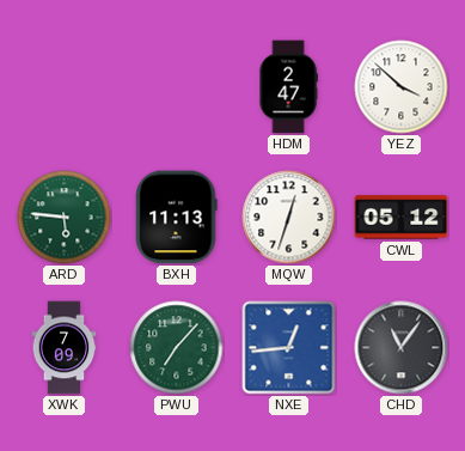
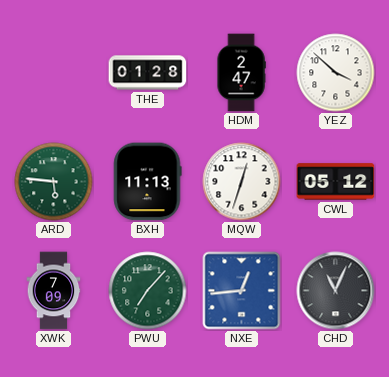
THE: none -> 01:28
CHD: 11:06 -> 11:04
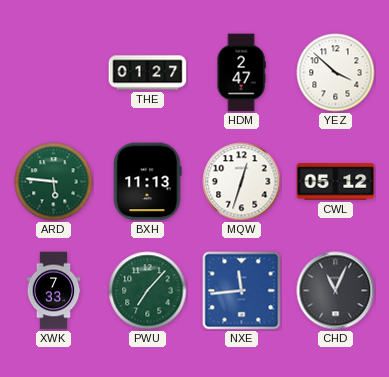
THE: 01:28 -> 01:27
XWK: 7:09 -> 7:33
NXE: 12:44 -> 11:44
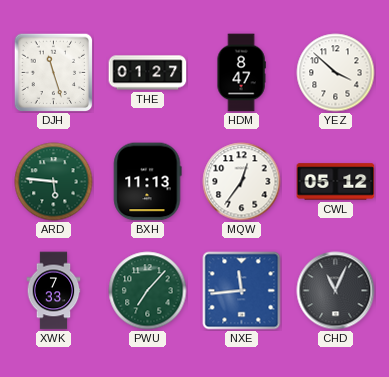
DJH: none -> 11:27
HDM: 2:47 -> 8:47
MQW: 12:33 -> 12:36
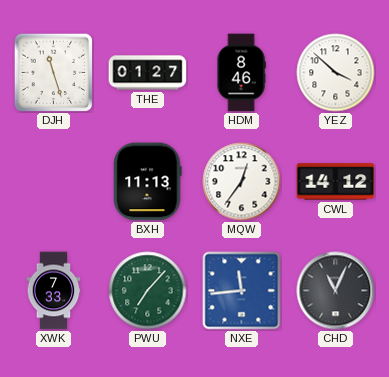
HDM: 8:47 -> 8:46
ARD: 5:46 -> none
CWL: 05:12 -> 14:12
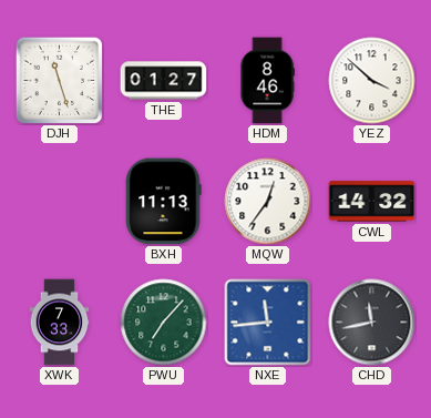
CWL: 14:12 -> 14:32
CHD: 11:04 -> 11:43
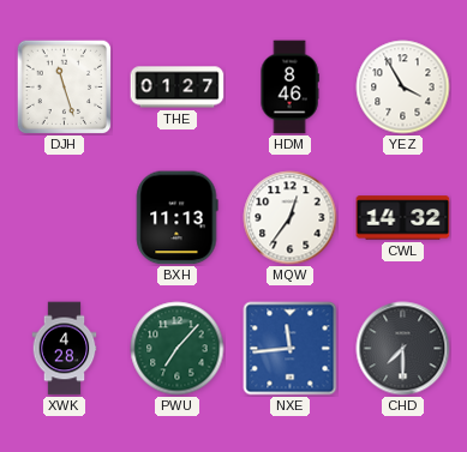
YEZ: 3:52 -> 3:55
XWK: 7:33 -> 4:28
CHD: 11:43 -> 7:30
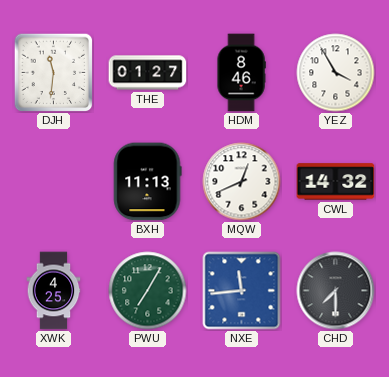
DJH: 11:27 -> 11:31
MQW: 12:36 -> 12:41
XWK: 4:28 -> 4:25
PWU: 7:07 -> 7:05
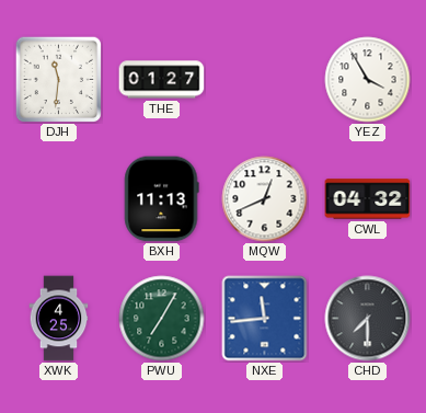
HDM: 8:46 -> none
CWL: 14:32 -> 04:32
